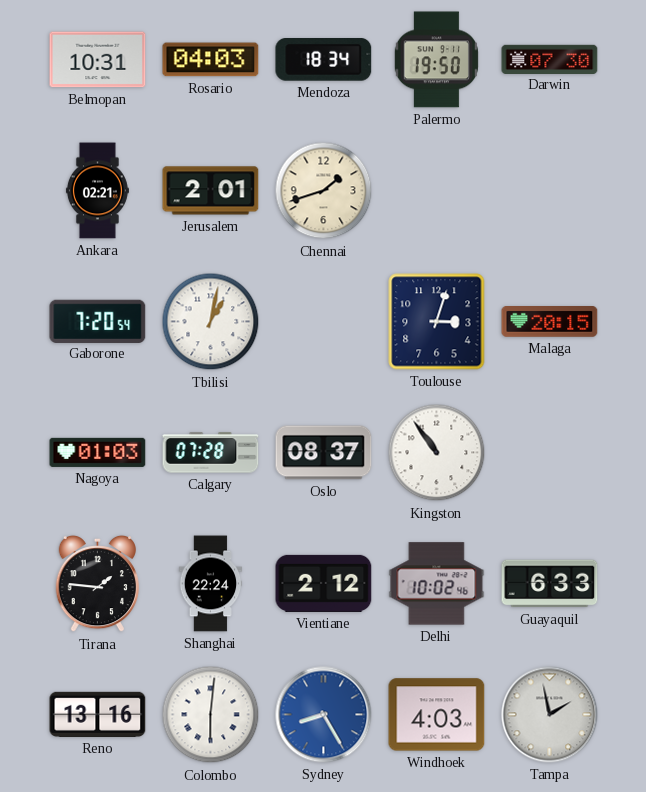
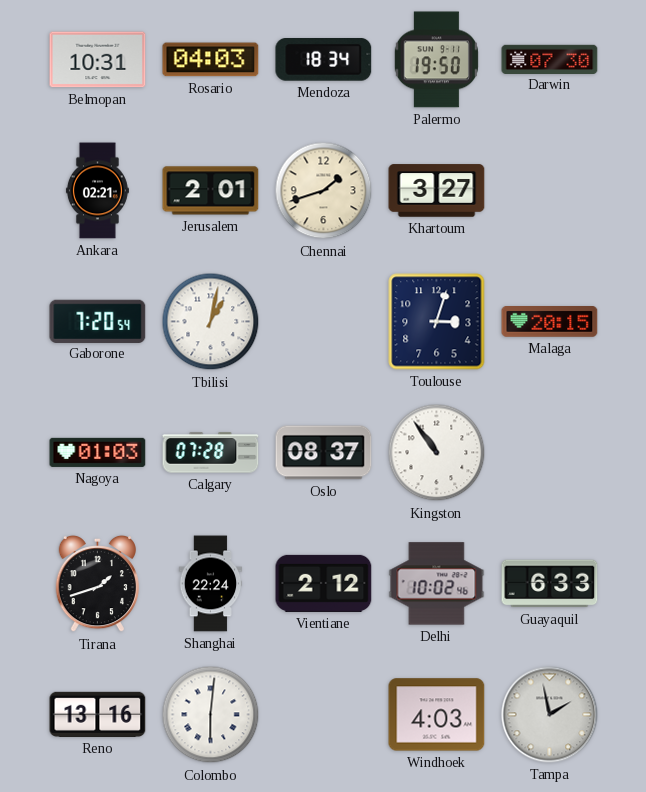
Khartoum: none -> 3:27
Tirana: 1:46 -> 1:42
Sydney: 8:25 -> none
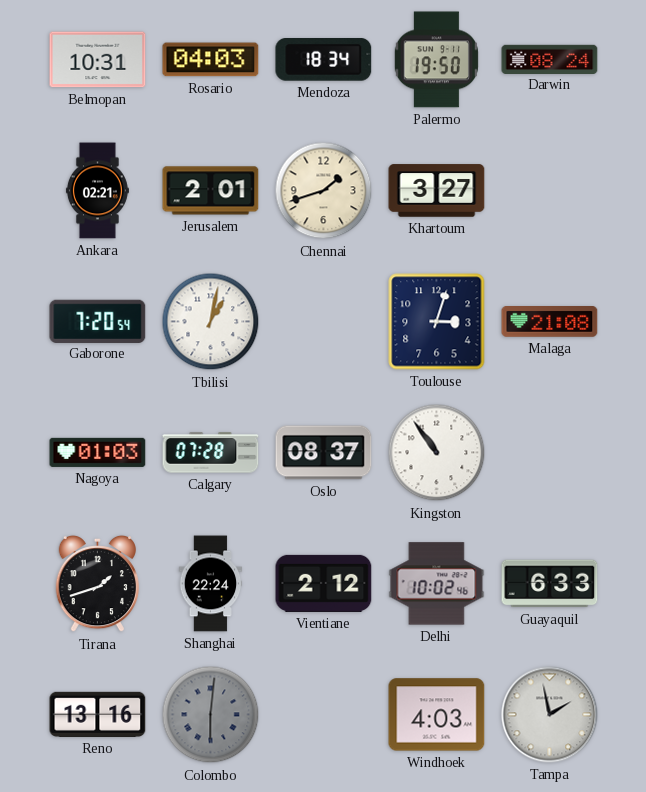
Darwin: 07:30 -> 08:24
Malaga: 20:15 -> 21:08
Colombo dial: white -> grey
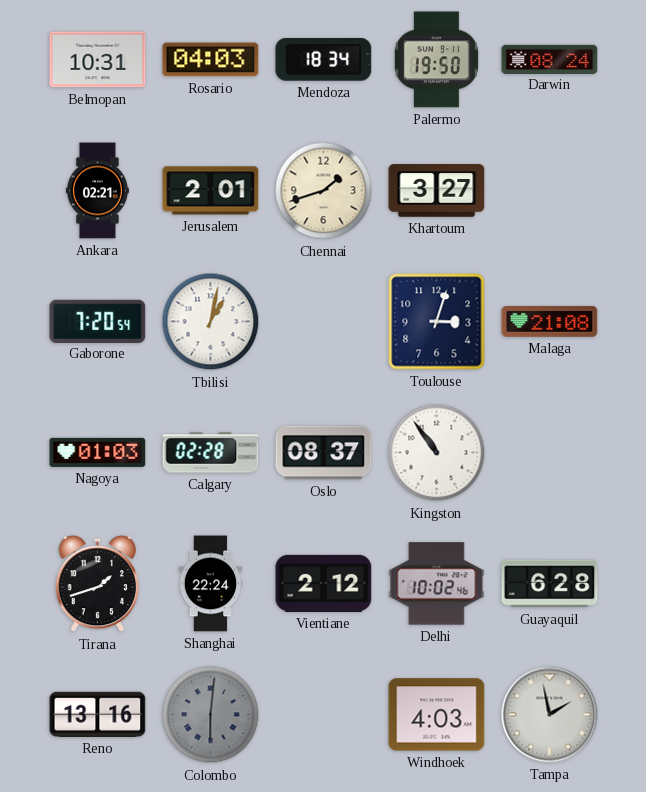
Calgary: 07:28 -> 02:28
Guayaquil: 6:33 -> 6:28
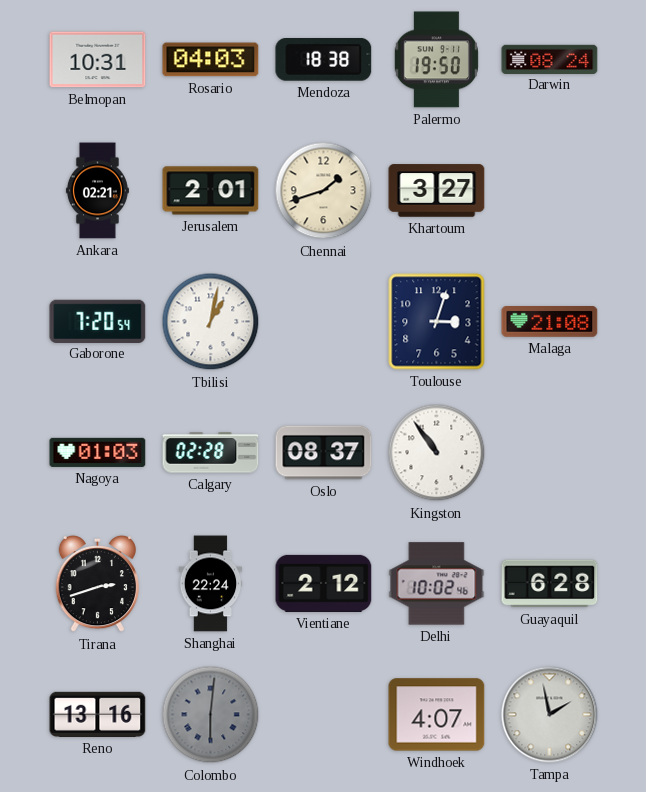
Mendoza: 18:34 -> 18:38
Tirana: 1:42 -> 2:42
Windhoek: 4:03 -> 4:07
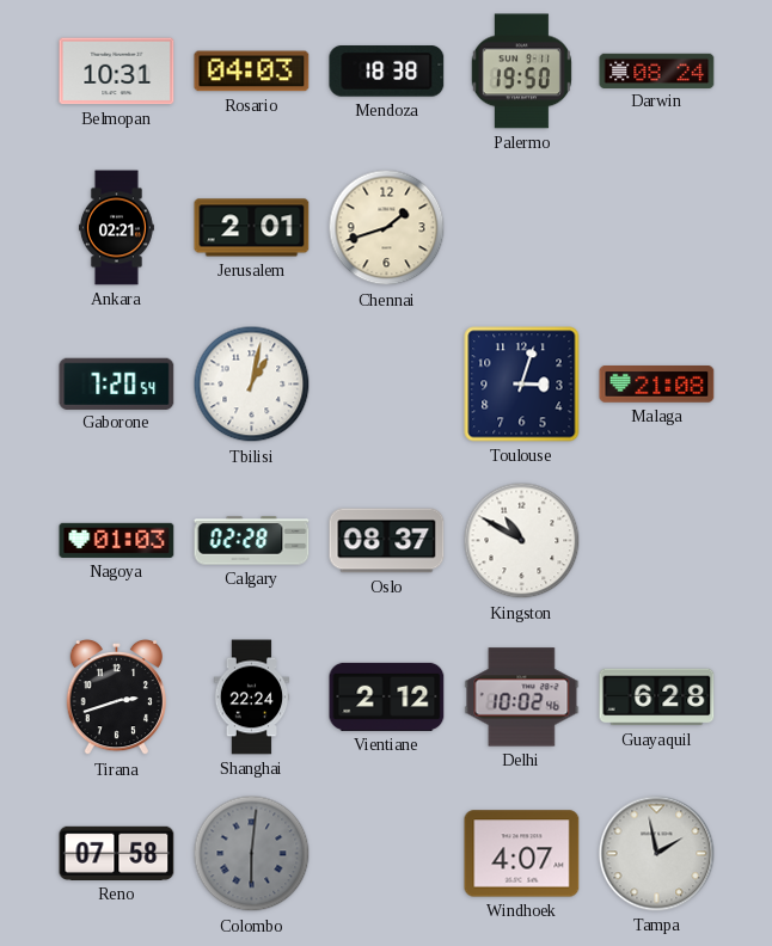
Khartoum: 3:27 -> none
Kingston: 10:54 -> 10:50
Reno: 13:16 -> 07:58
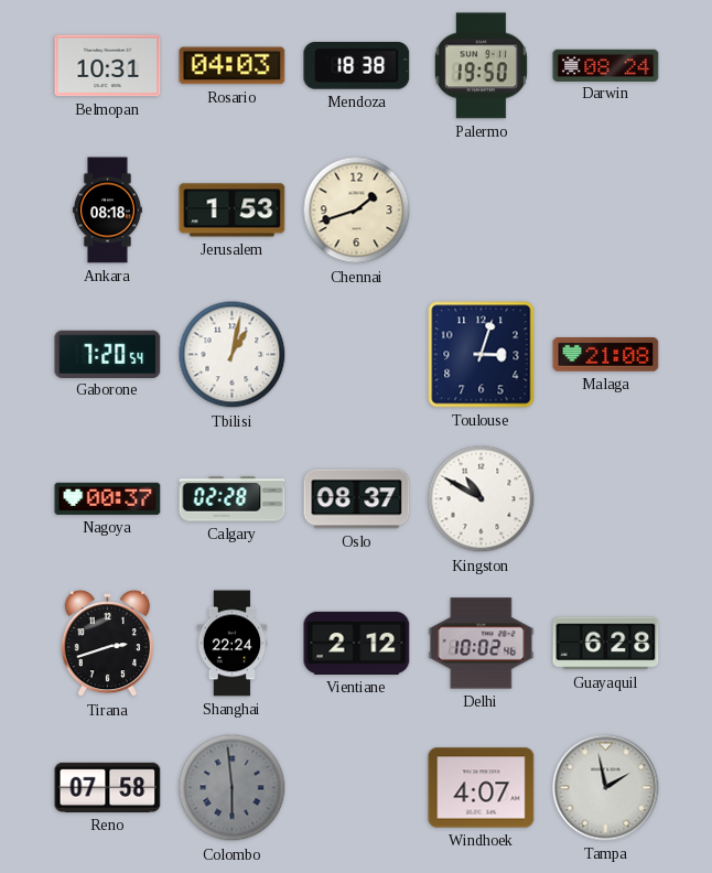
Ankara: 02:21 -> 08:18
Jerusalem: 2:01 -> 1:53
Nagoya: 01:03 -> 00:37
Colombo: 6:01 -> 5:59
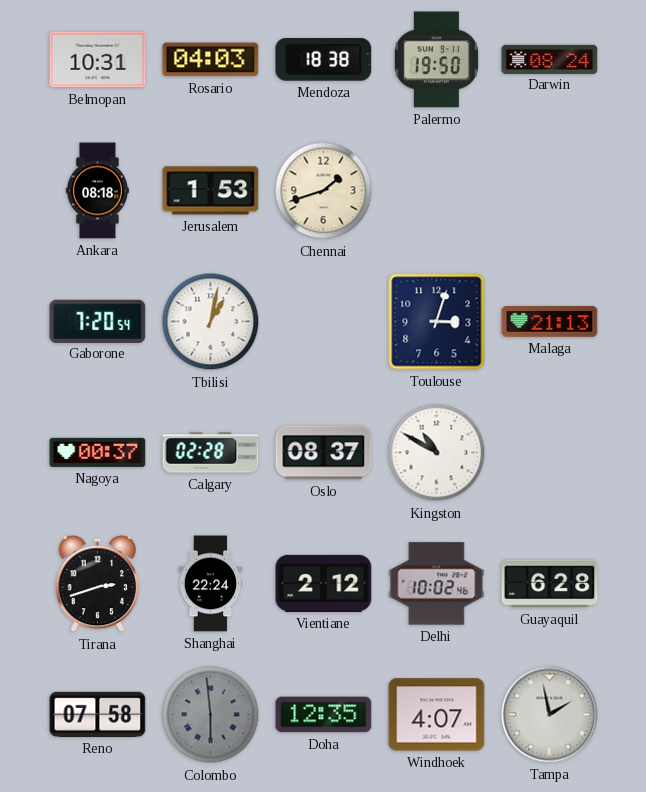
Malaga: 21:08 -> 21:13
Doha: none -> 12:35
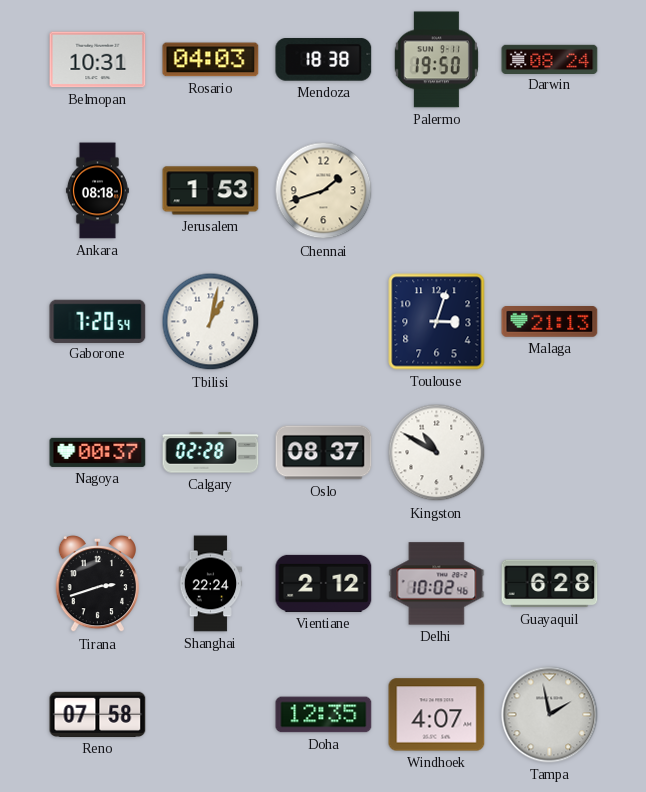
Colombo: 5:59 -> none
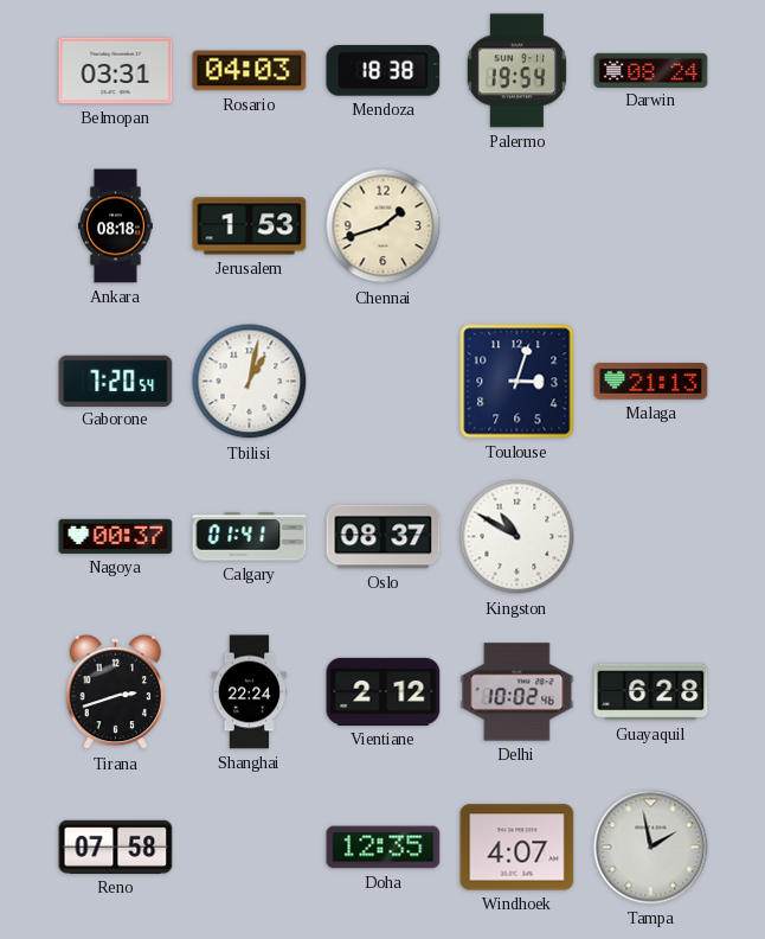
Belmopan: 10:31 -> 03:31
Palermo: 19:50 -> 19:54
Calgary: 02:28 -> 01:41
